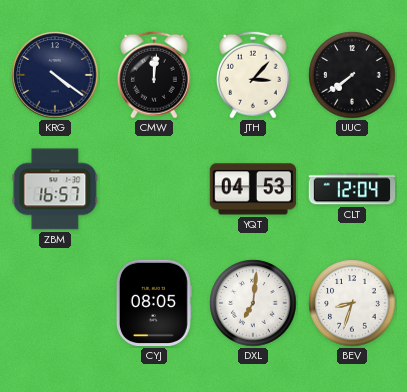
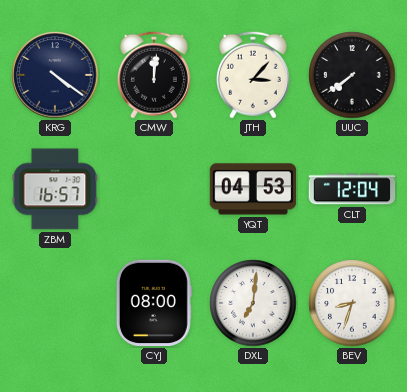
CYJ: 08:05 -> 08:00
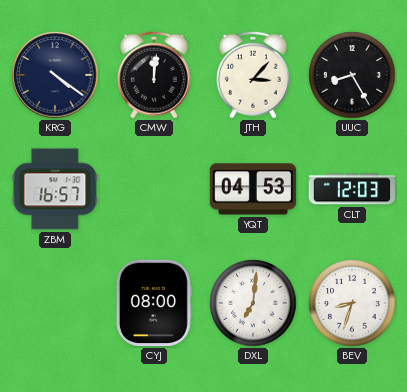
UUC: 7:39 -> 8:25
CLT: 12:04 -> 12:03
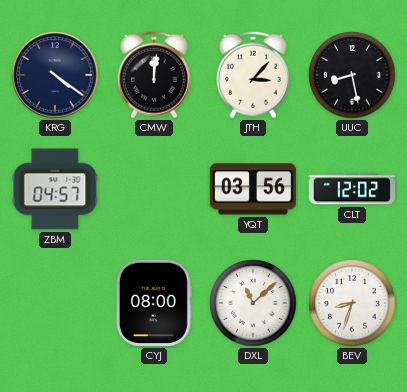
UUC: 8:25 -> 8:28
ZBM: 16:57 -> 04:57
YQT: 04:53 -> 03:56
CLT: 12:03 -> 12:02
DXL: 7:01 -> 11:08
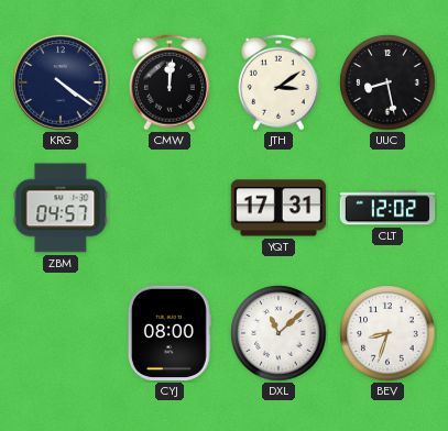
JTH: 3:07 -> 3:09
YQT: 03:56 -> 17:31
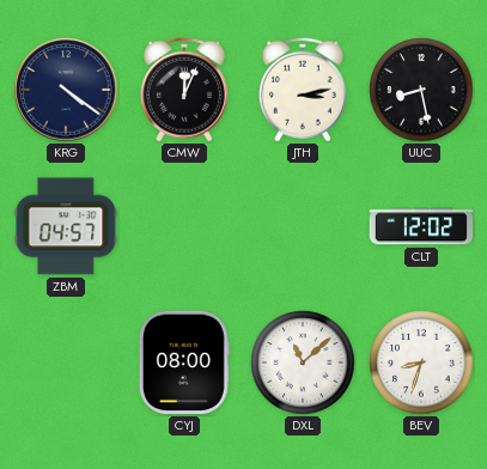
CMW: 12:01 -> 12:04
JTH: 3:09 -> 3:13
YQT: 17:31 -> none
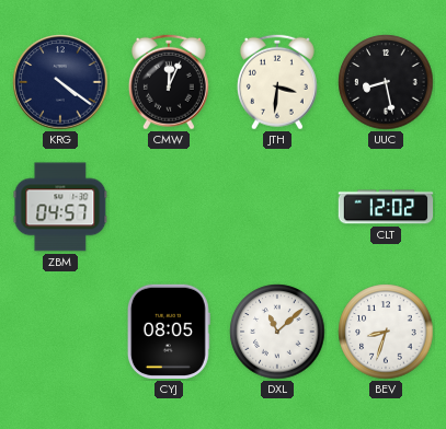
JTH: 3:13 -> 3:31
CYJ: 08:00 -> 08:05
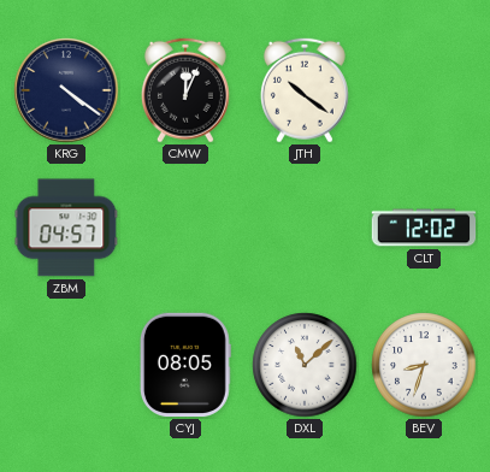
JTH: 3:31 -> 10:21
UUC: 8:28 -> none
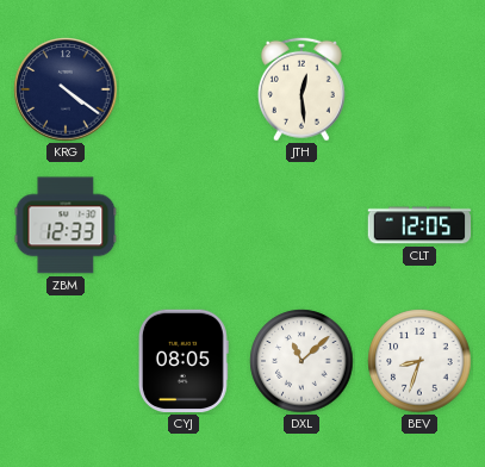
CMW: 12:04 -> none
JTH: 10:21 -> 12:29
ZBM: 04:57 -> 12:33
CLT: 12:02 -> 12:05
